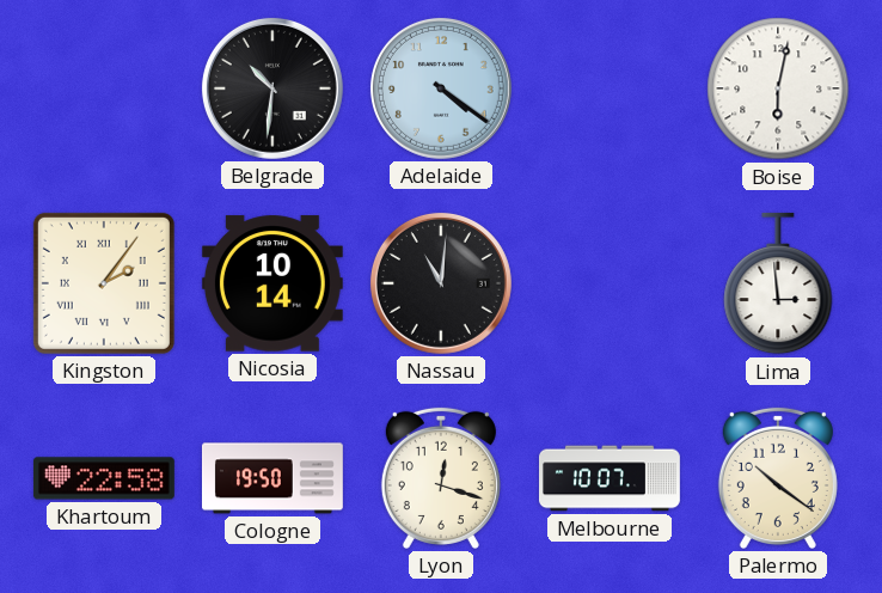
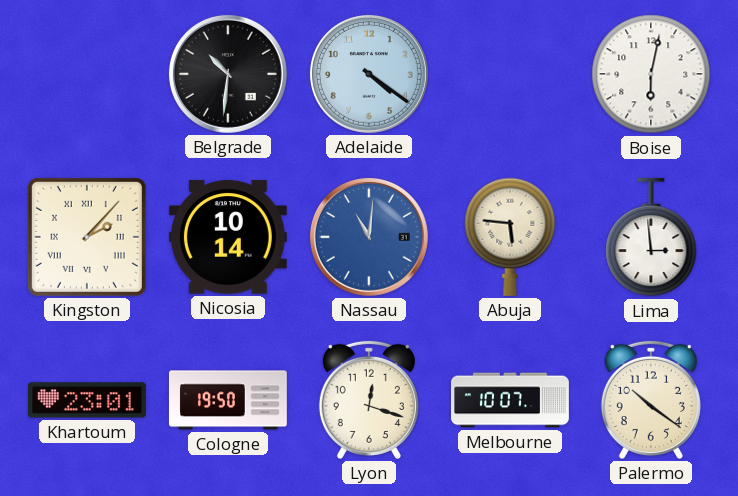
Kingston: 2:06 -> 2:07
Nassau dial: black -> blue
Abuja: none -> 5:46
Khartoum: 22:58 -> 23:01
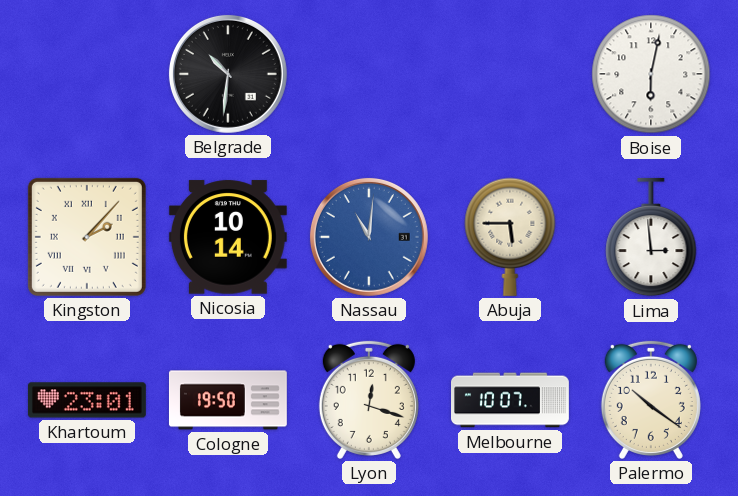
Adelaide: 4:21 -> none
Abuja: 5:46 -> 5:45
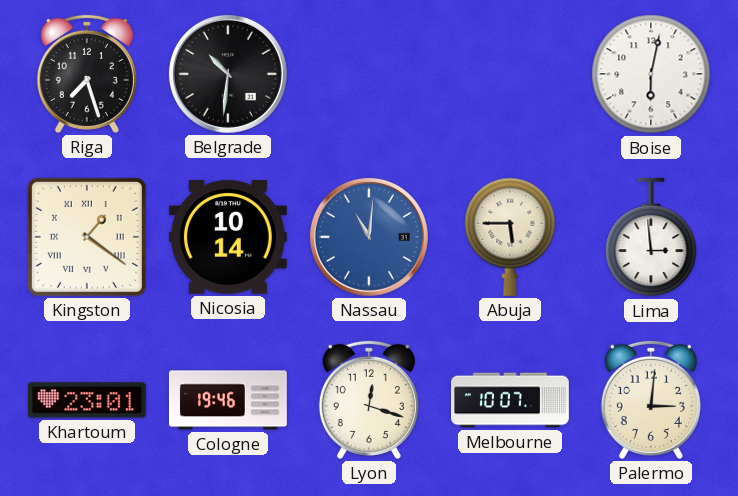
Riga: none -> 7:27
Kingston: 2:07 -> 1:21
Cologne: 19:50 -> 19:46
Palermo: 10:21 -> 3:01
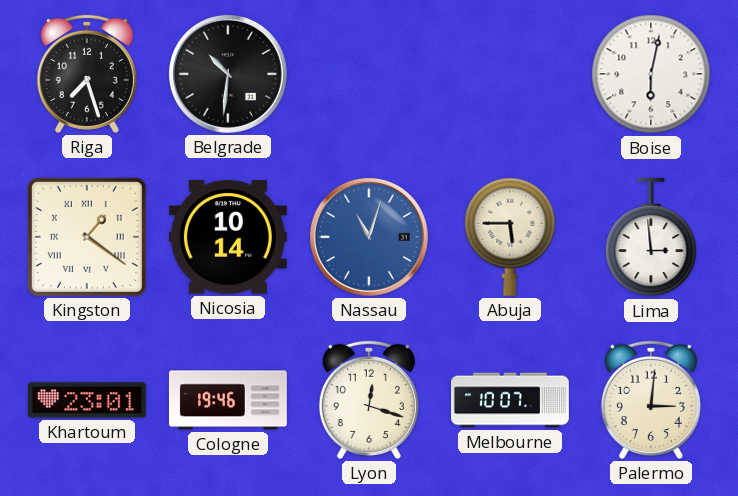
Nassau: 11:01 -> 11:03
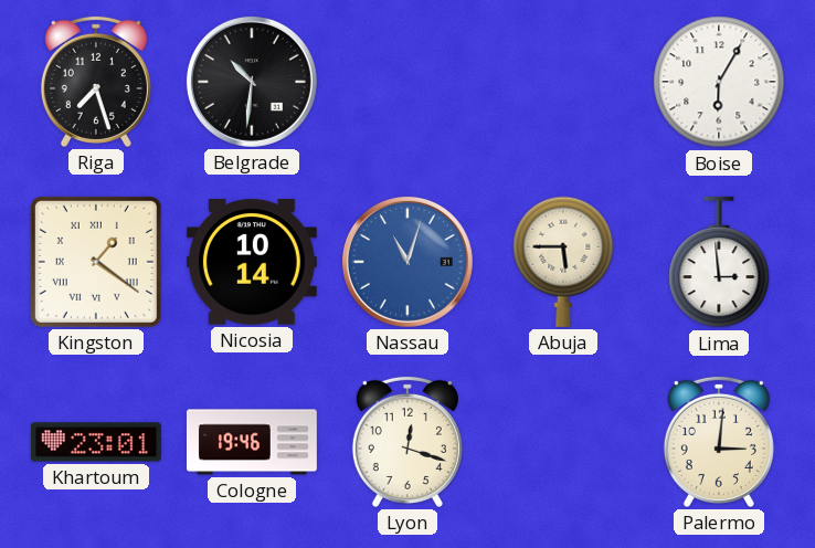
Boise: 6:02 -> 6:05
Melbourne: 10:07 -> none
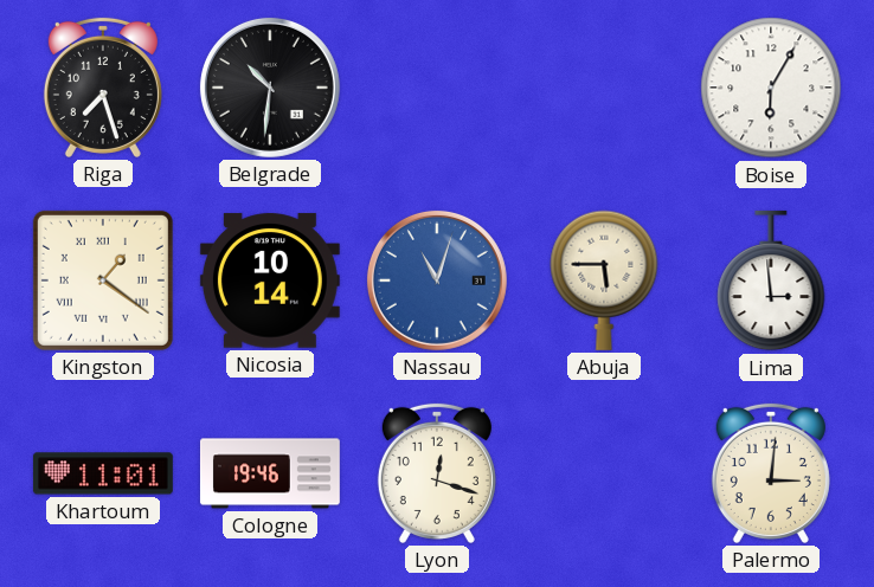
Khartoum: 23:01 -> 11:01
